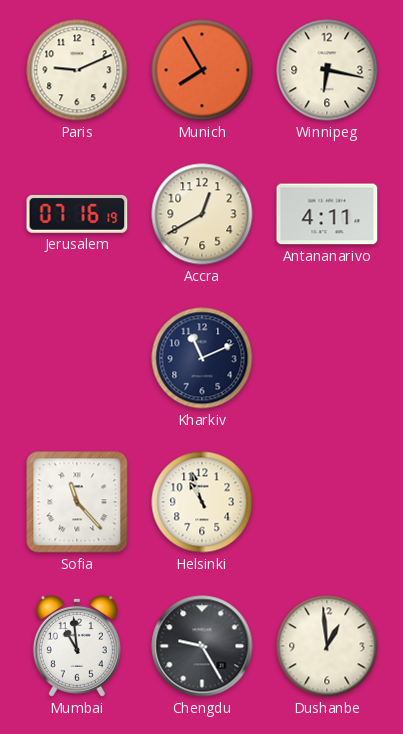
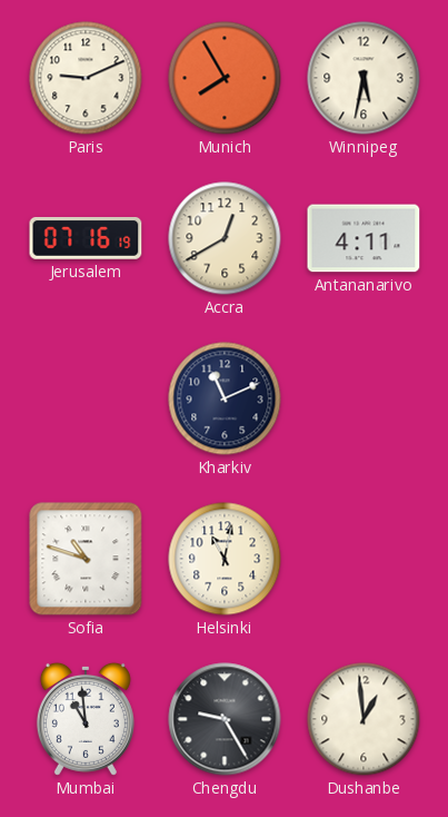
Winnipeg: 6:17 -> 5:32
Sofia: 11:23 -> 10:48
Helsinki: 10:57 -> 11:02
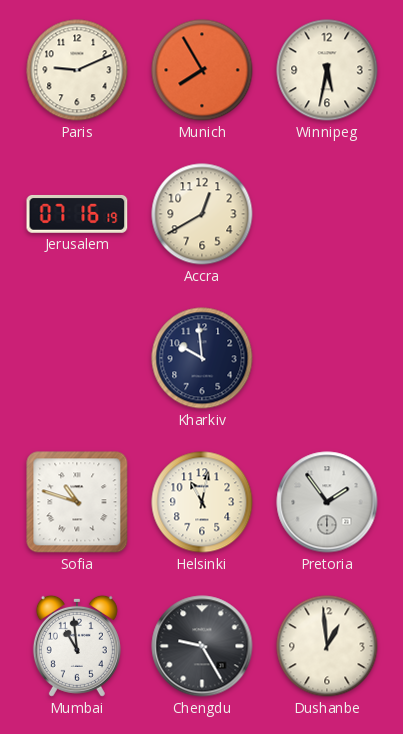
Antananarivo: 4:11 -> none
Kharkiv: 11:11 -> 9:59
Pretoria: none -> 1:54
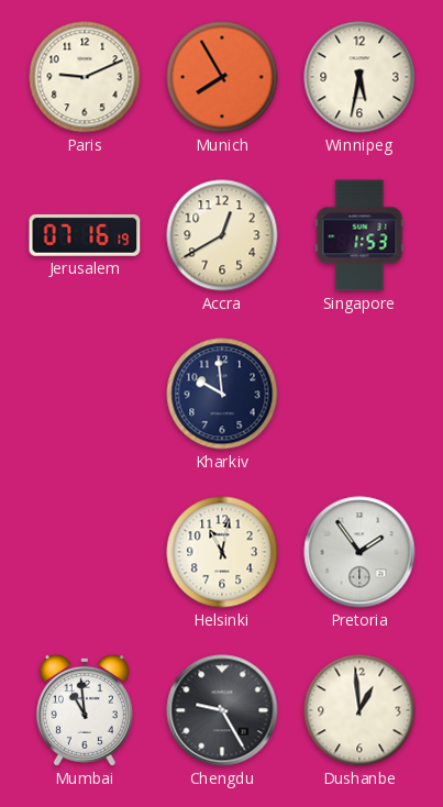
Singapore: none -> 1:53
Sofia: 10:48 -> none
